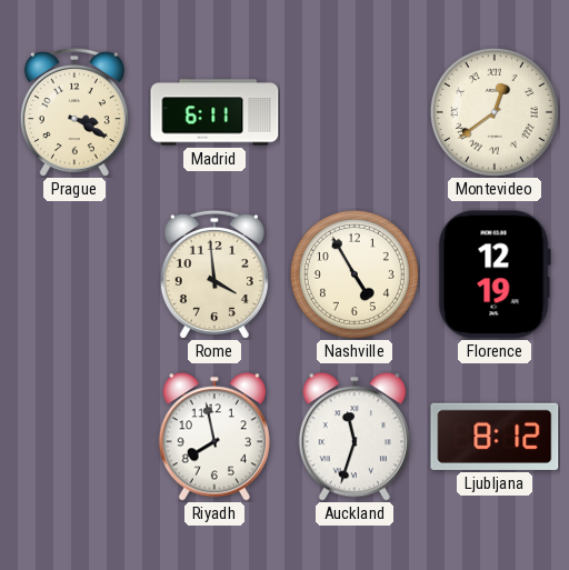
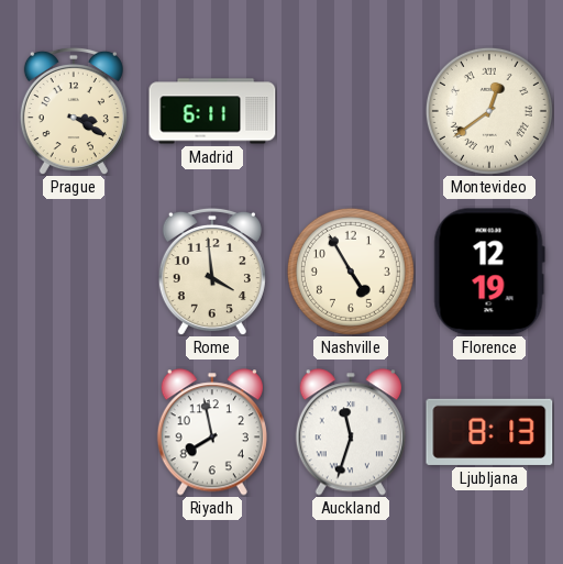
Ljubljana: 8:12 -> 8:13
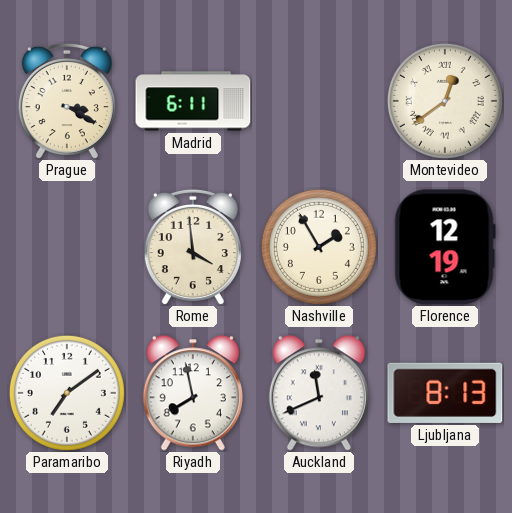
Nashville: 4:55 -> 1:55
Paramaribo: none -> 7:09
Auckland: 11:33 -> 11:41
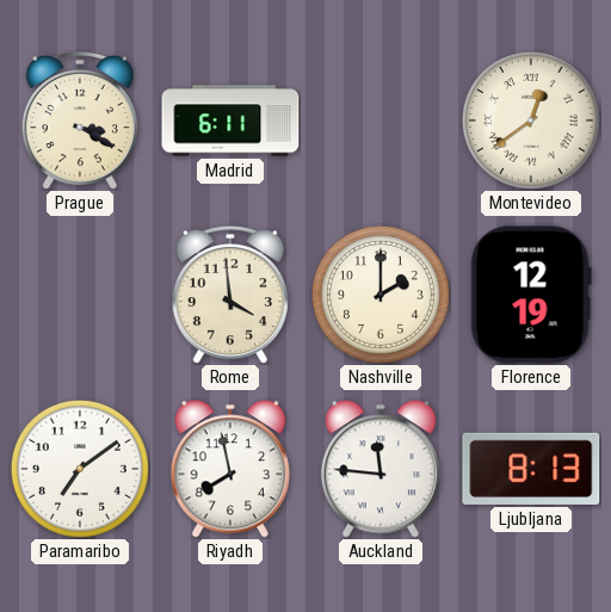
Nashville: 1:55 -> 2:00
Auckland: 11:41 -> 11:46
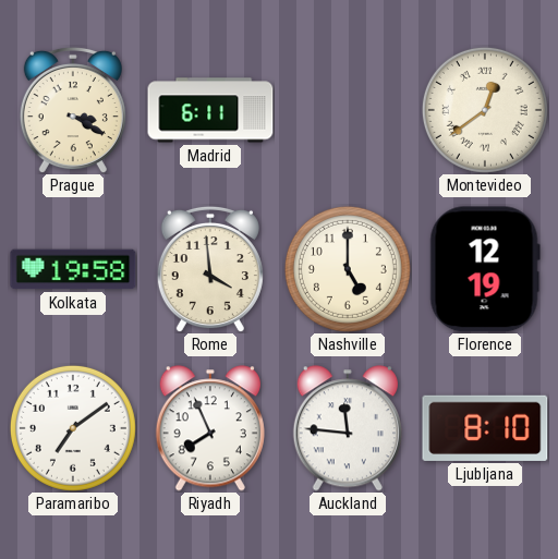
Kolkata: none -> 19:58
Nashville: 2:00 -> 5:00
Riyadh: 7:58 -> 7:56
Ljubljana: 8:13 -> 8:10
